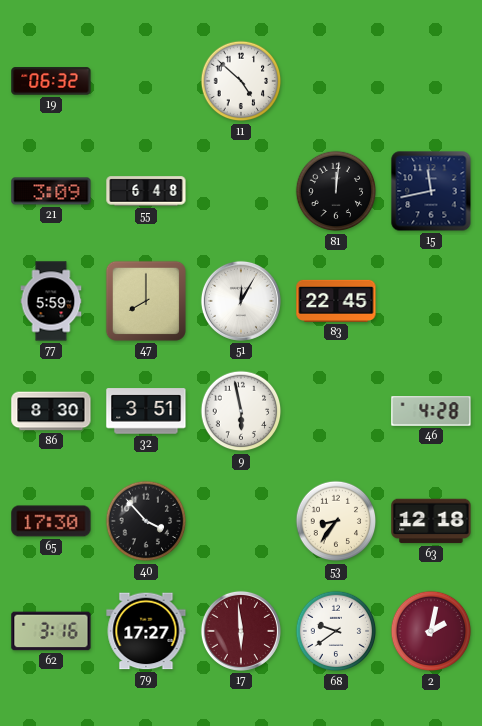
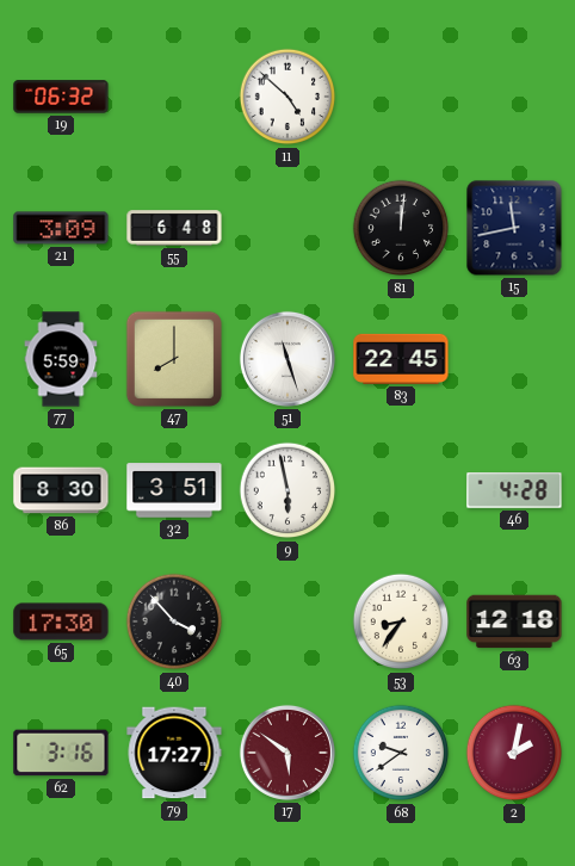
51: 12:05 -> 11:27
17: 5:59 -> 5:51
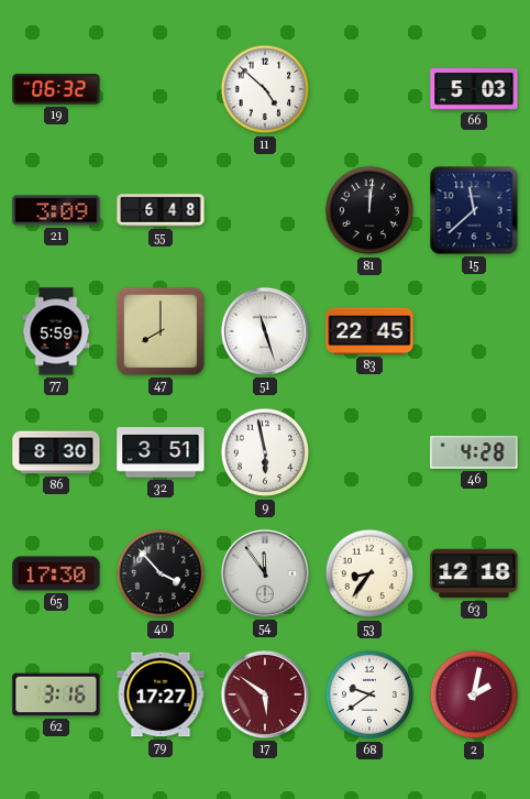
66: none -> 5:03
15: 11:43 -> 11:38
54: none -> 11:54
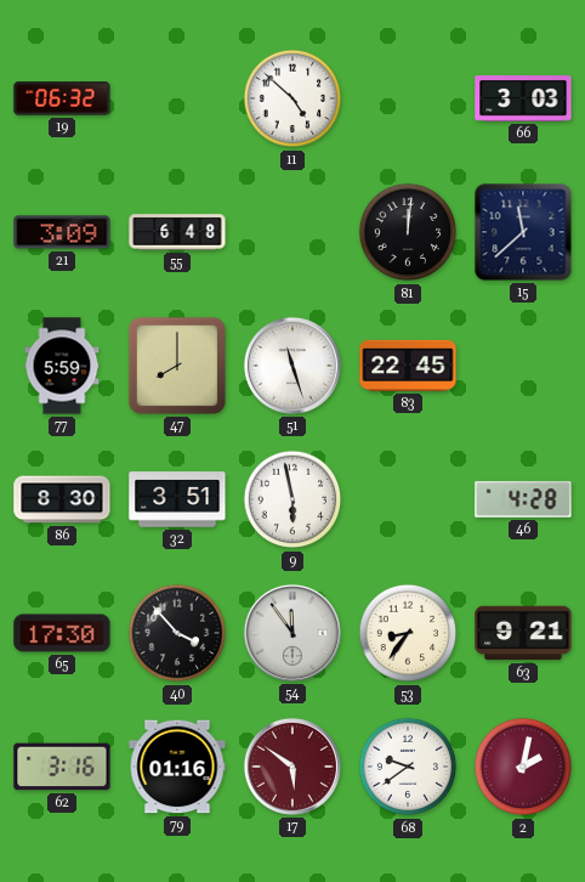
66: 5:03 -> 3:03
63: 12:18 -> 9:21
79: 17:27 -> 01:16
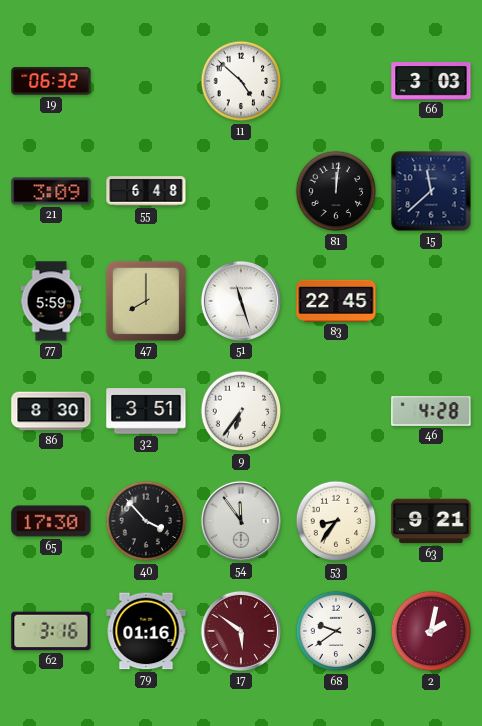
9: 5:58 -> 6:36
